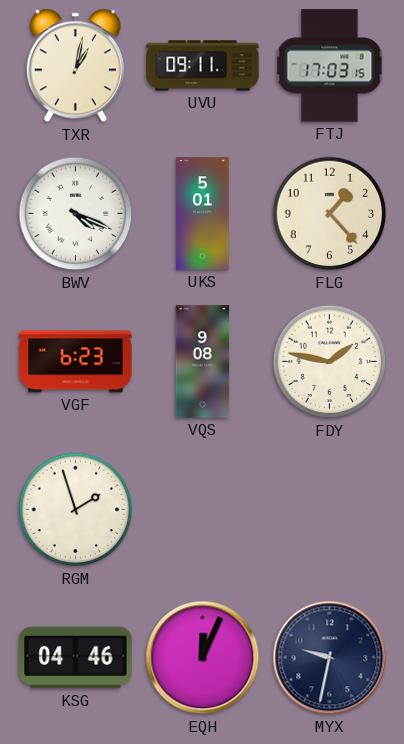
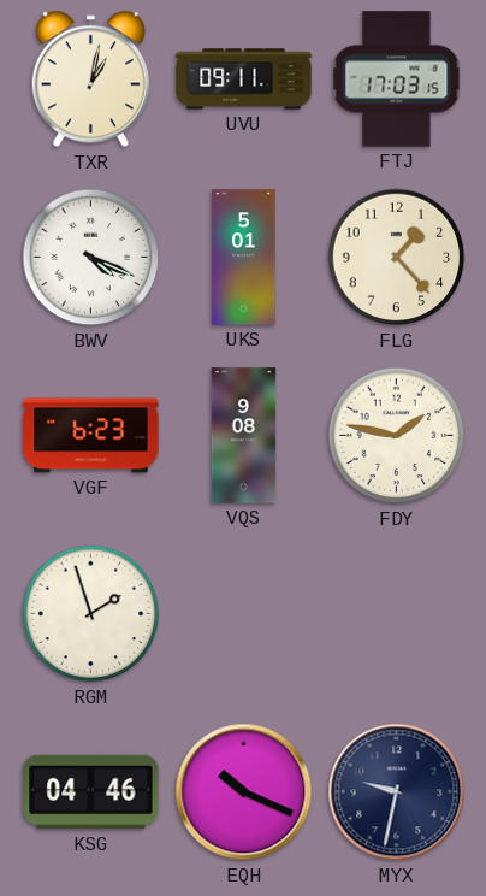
EQH: 12:04 -> 10:19
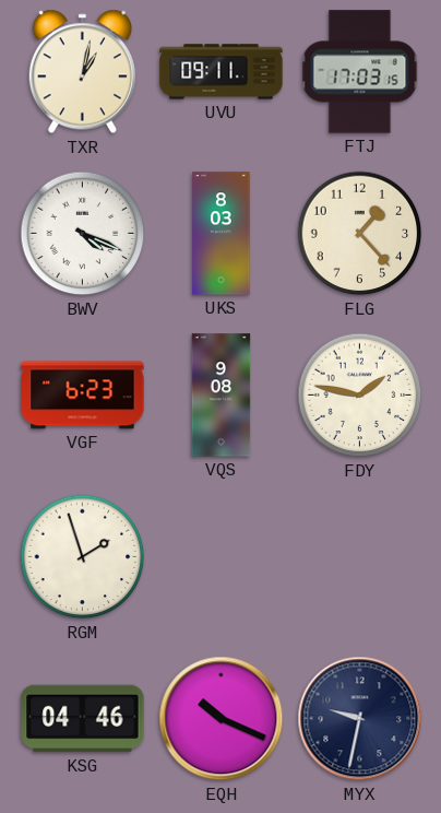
UKS: 5:01 -> 8:03
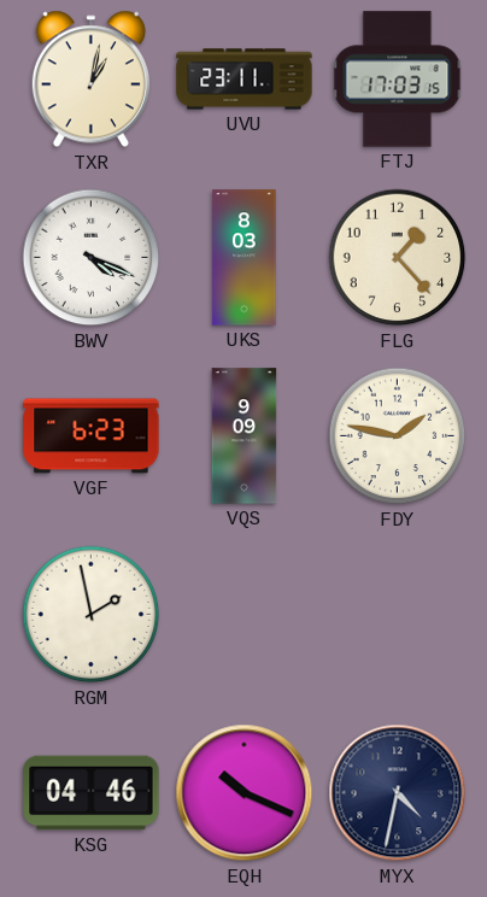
UVU: 09:11 -> 23:11
VQS: 9:08 -> 9:09
RGM: 1:57 -> 1:58
MYX: 9:32 -> 4:32
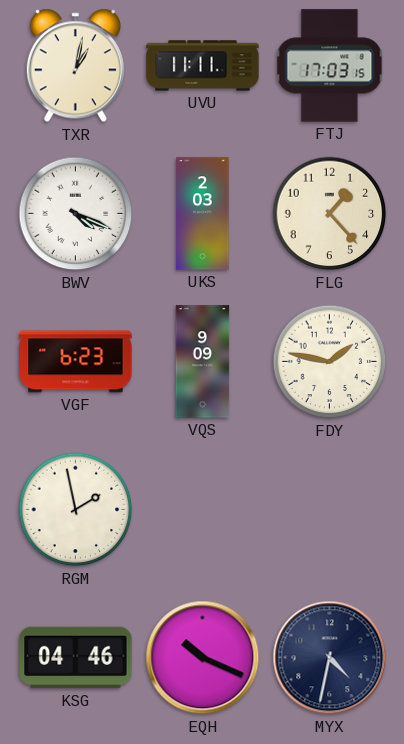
UVU: 23:11 -> 11:11
UKS: 8:03 -> 2:03
